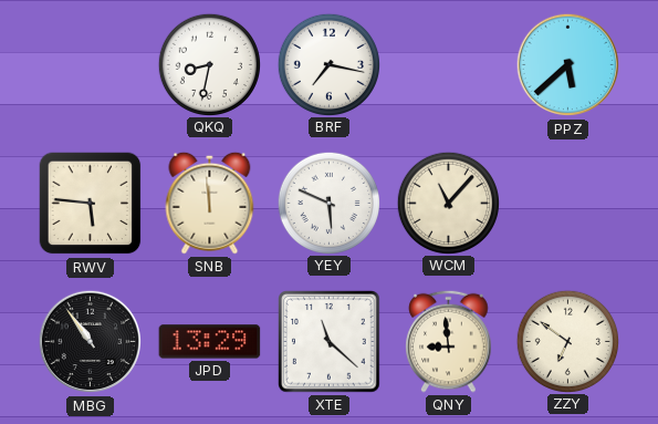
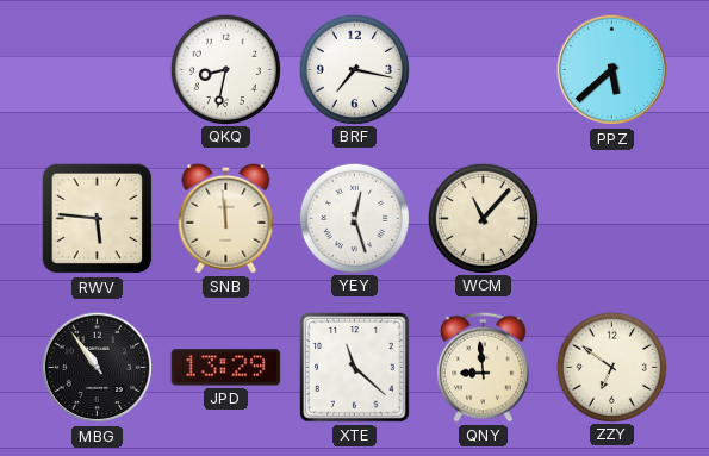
YEY: 5:49 -> 12:27
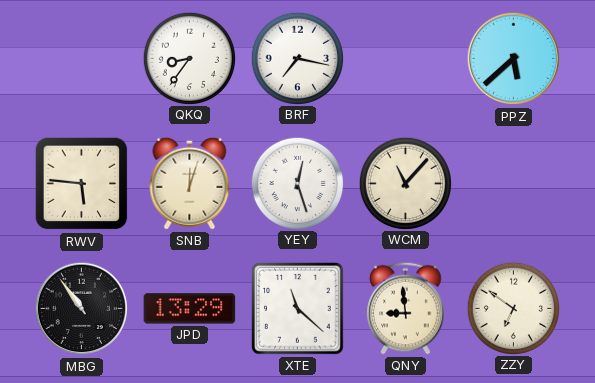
QKQ: 8:32 -> 8:36
SNB: 11:59 -> 12:03
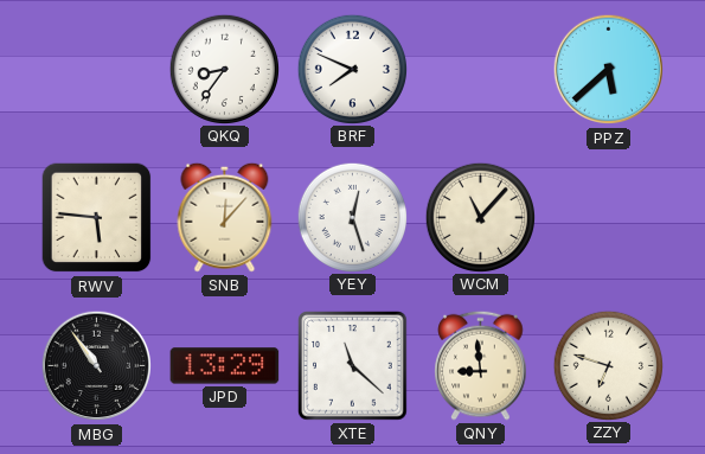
BRF: 7:17 -> 7:49
SNB: 12:03 -> 12:07
ZZY: 6:51 -> 6:48
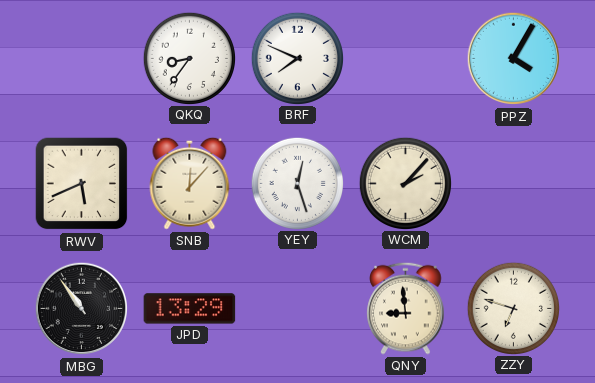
PPZ: 5:38 -> 4:05
RWV: 5:46 -> 5:41
WCM: 11:07 -> 2:07
XTE: 11:22 -> none
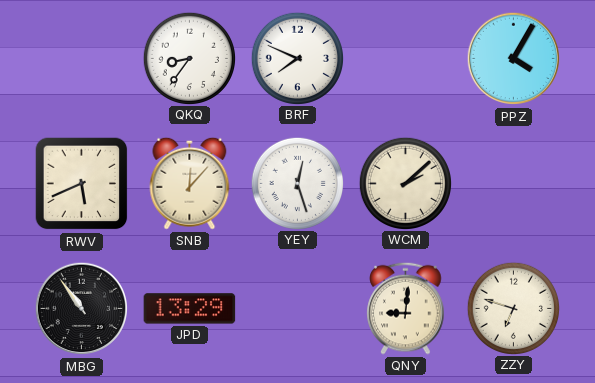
WCM: 2:07 -> 2:08
QNY: 8:59 -> 9:01
